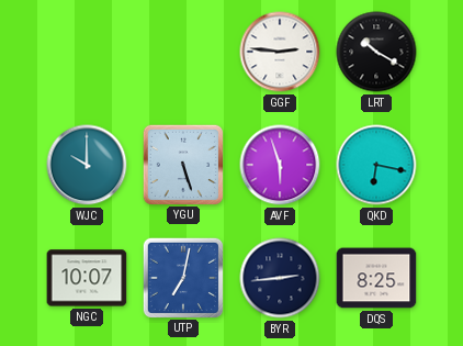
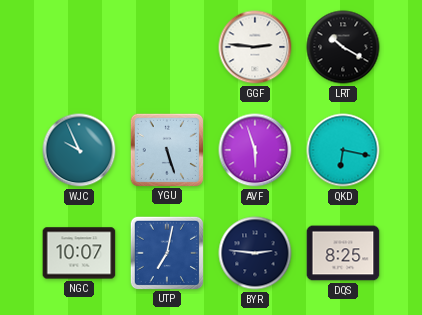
WJC: 10:00 -> 9:56
BYR: 2:44 -> 2:46
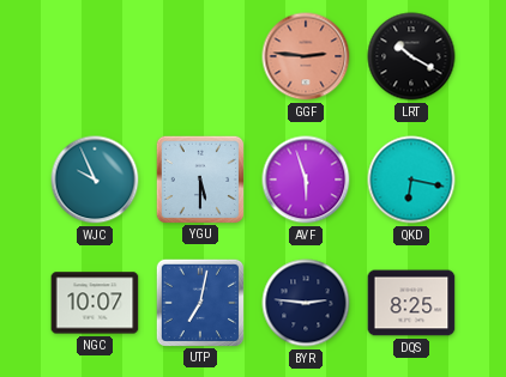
GGF dial: white -> salmon
YGU: 5:27 -> 5:30
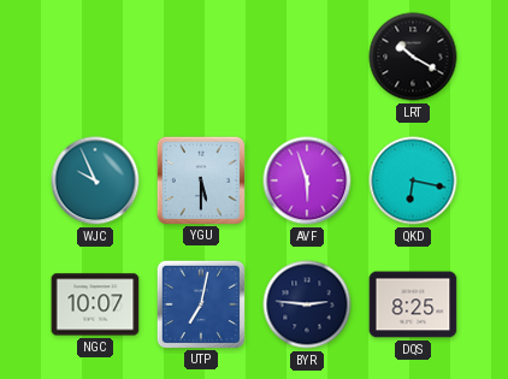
GGF: 2:46 -> none
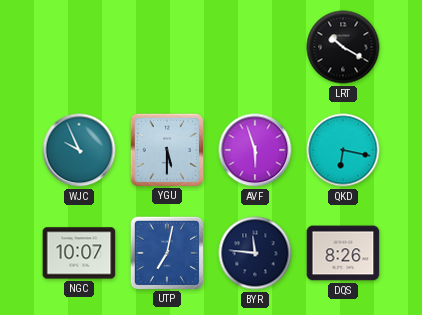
BYR: 2:46 -> 11:46
DQS: 8:25 -> 8:26
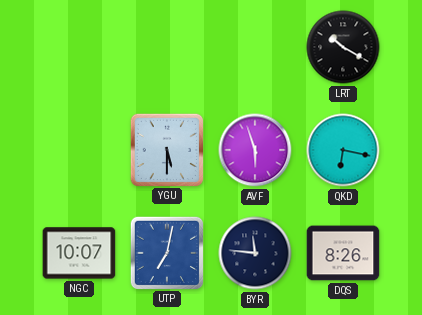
WJC: 9:56 -> none
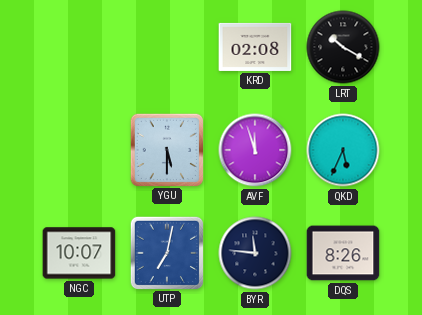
KRD: none -> 02:08
AVF: 5:57 -> 11:57
QKD: 6:17 -> 5:34
